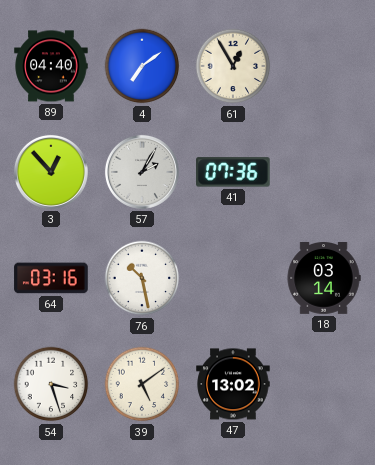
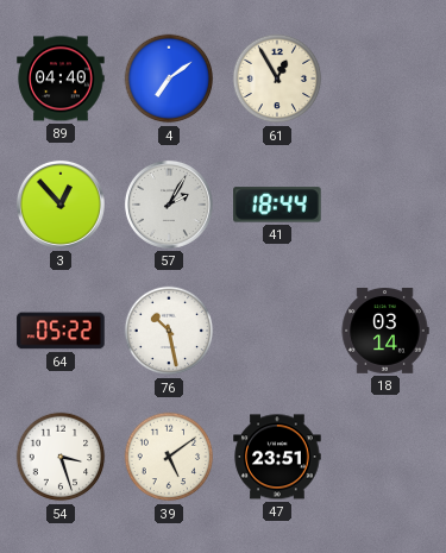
41: 07:36 -> 18:44
64: 03:16 -> 05:22
47: 13:02 -> 23:51
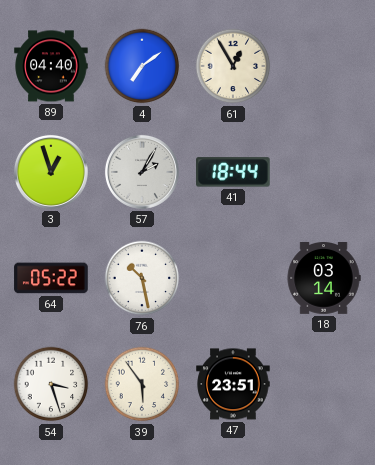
3: 12:53 -> 12:57
39: 5:09 -> 5:54
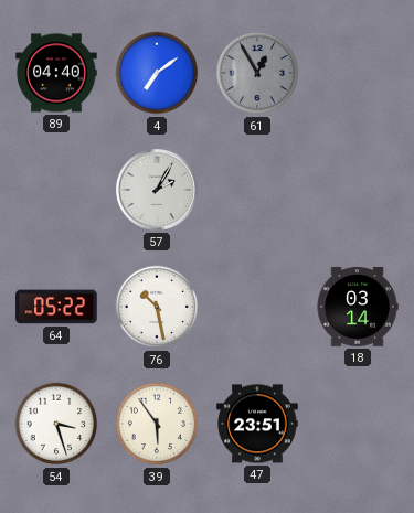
61 dial: cream -> grey
3: 12:57 -> none
41: 18:44 -> none
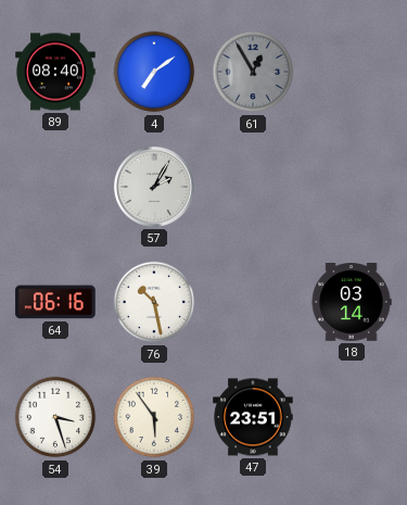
89: 04:40 -> 08:40
64: 05:22 -> 06:16
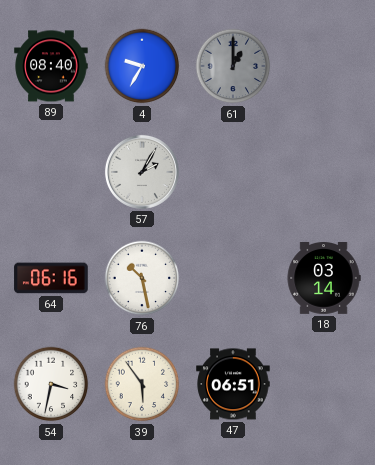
4: 7:09 -> 9:35
61: 12:55 -> 1:00
54: 3:27 -> 3:32
47: 23:51 -> 06:51
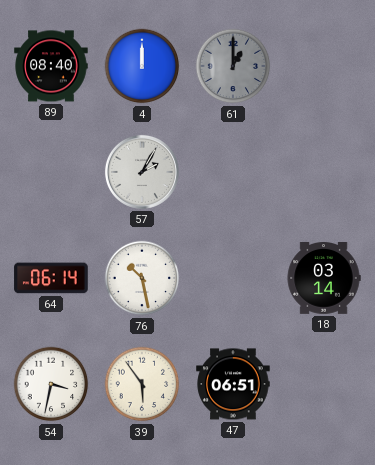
4: 9:35 -> 12:00
64: 06:16 -> 06:14
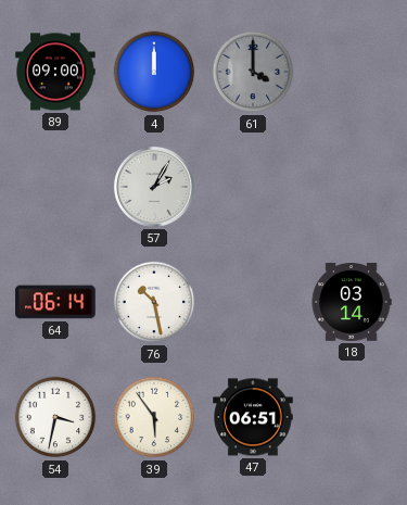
89: 08:40 -> 09:00
61: 1:00 -> 4:00
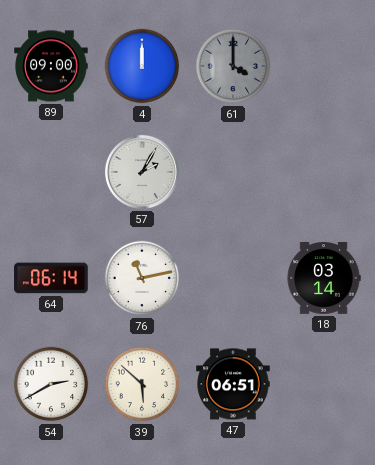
76: 10:28 -> 11:13
54: 3:32 -> 2:40
39: 5:54 -> 5:52
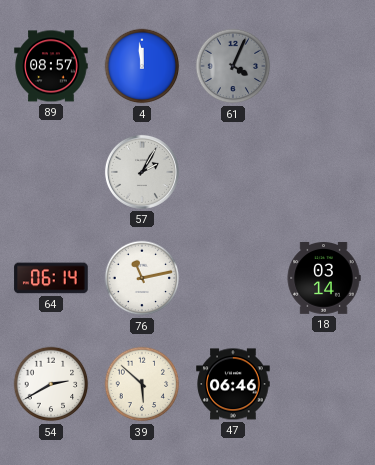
89: 09:00 -> 08:57
4: 12:00 -> 11:59
61: 4:00 -> 4:04
47: 06:51 -> 06:46
